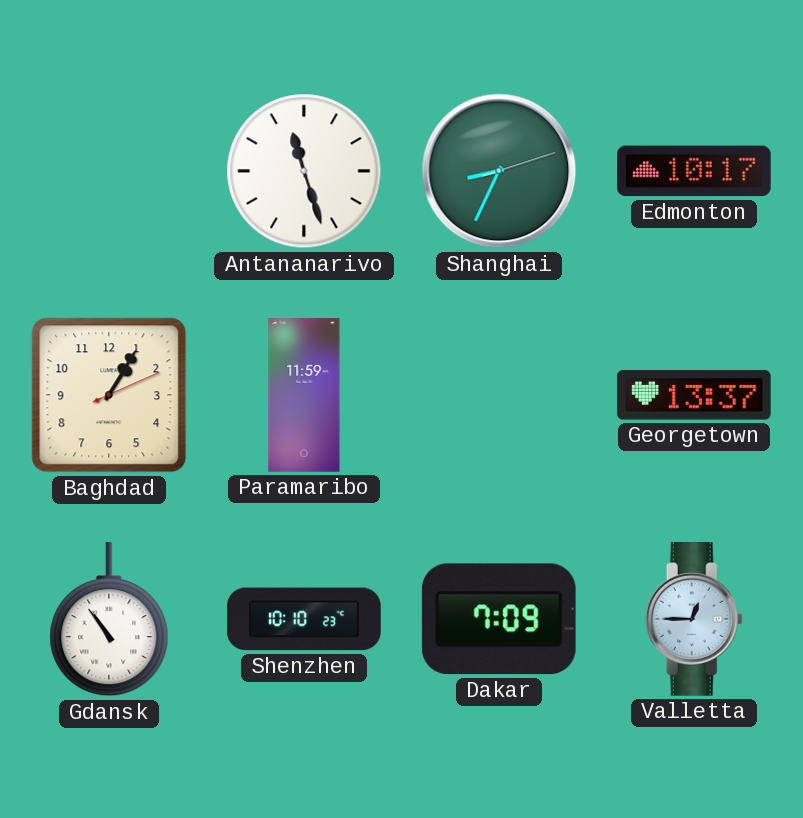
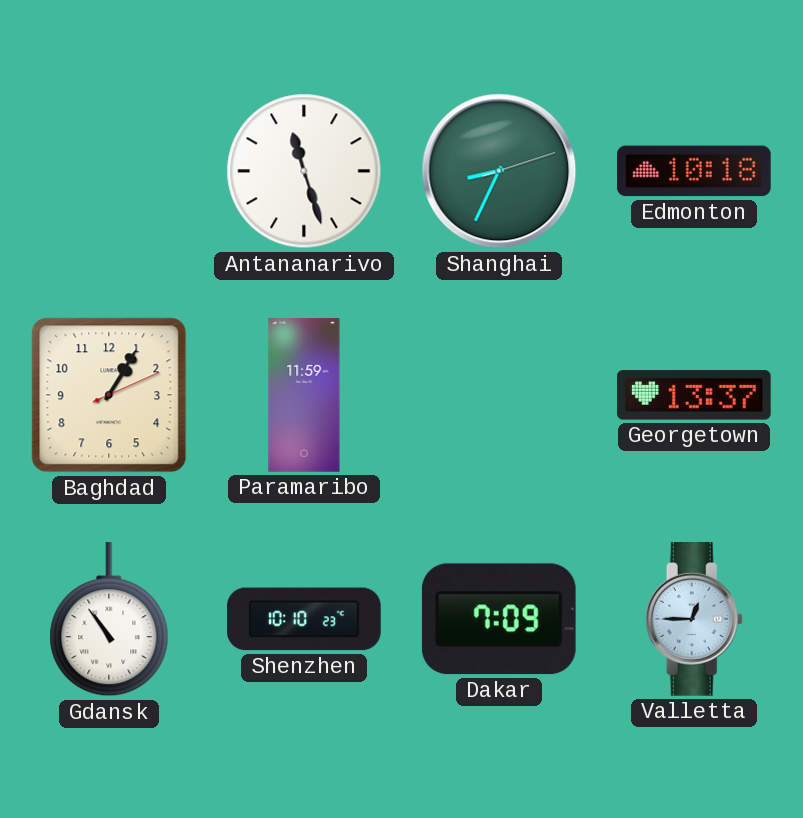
Edmonton: 10:17 -> 10:18
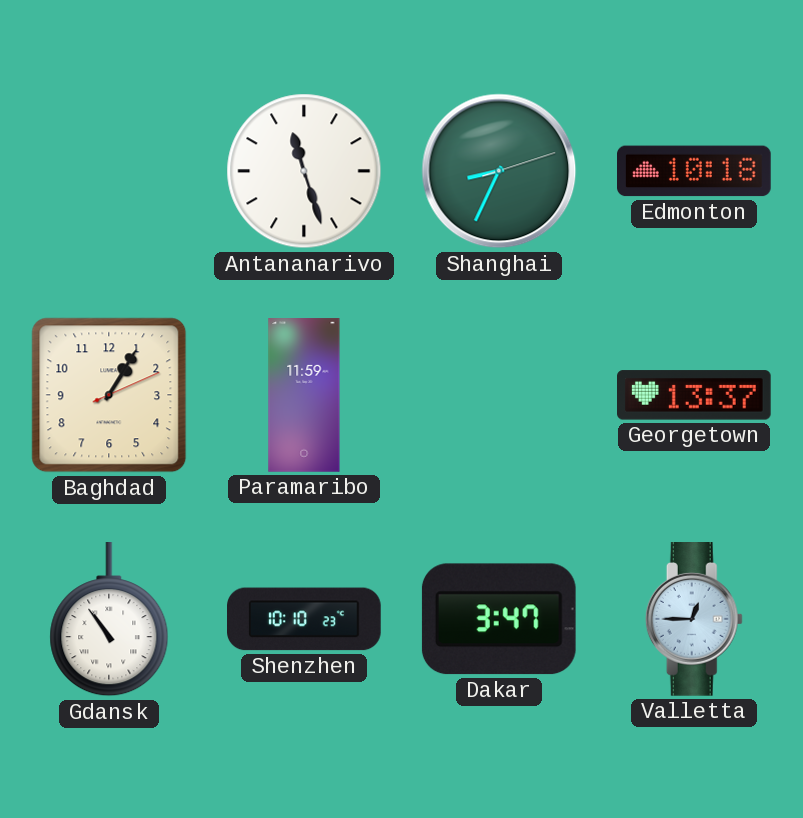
Dakar: 7:09 -> 3:47
